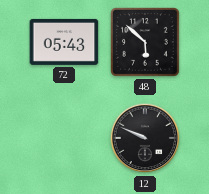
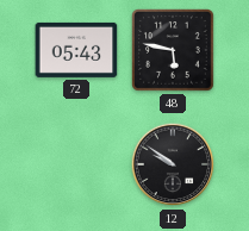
48: 5:52 -> 5:47
12: 9:49 -> 9:51
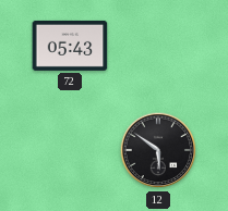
48: 5:47 -> none
12: 9:51 -> 5:51
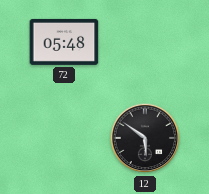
72: 05:43 -> 05:48
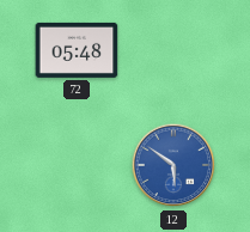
12 dial: black -> blue
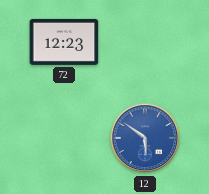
72: 05:48 -> 12:23
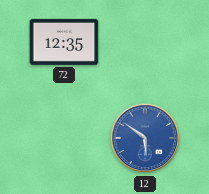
72: 12:23 -> 12:35
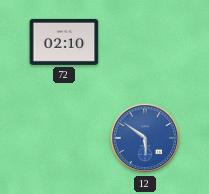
72: 12:35 -> 02:10
